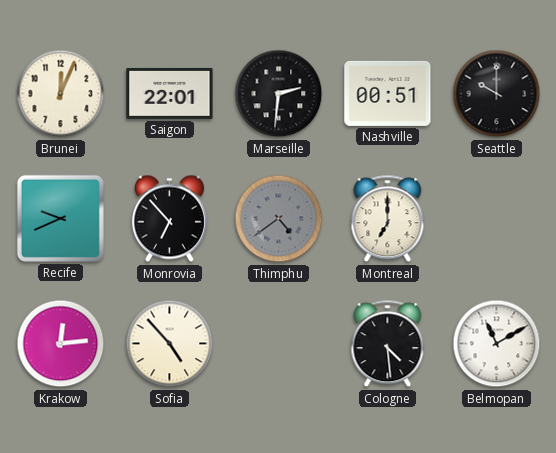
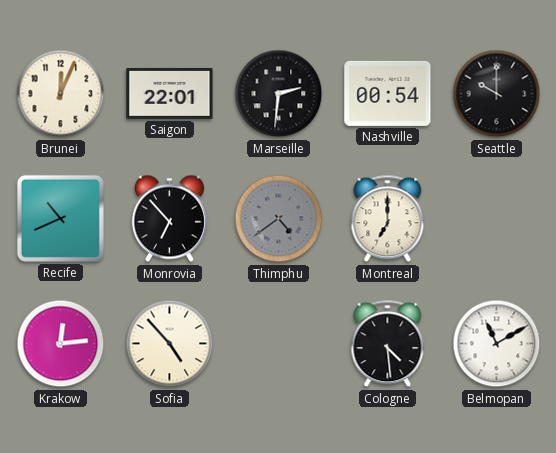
Nashville: 00:51 -> 00:54
Recife: 9:41 -> 10:41
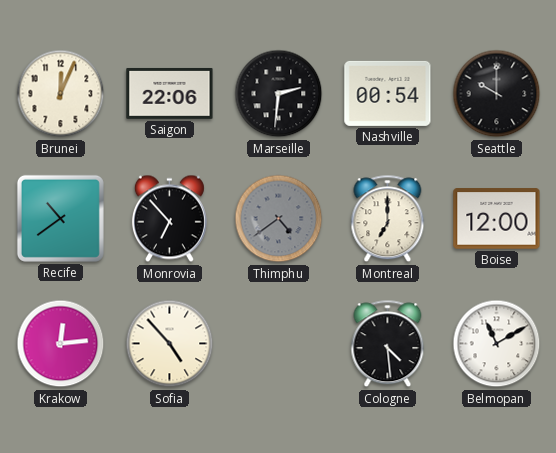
Saigon: 22:01 -> 22:06
Recife: 10:41 -> 10:39
Boise: none -> 12:00
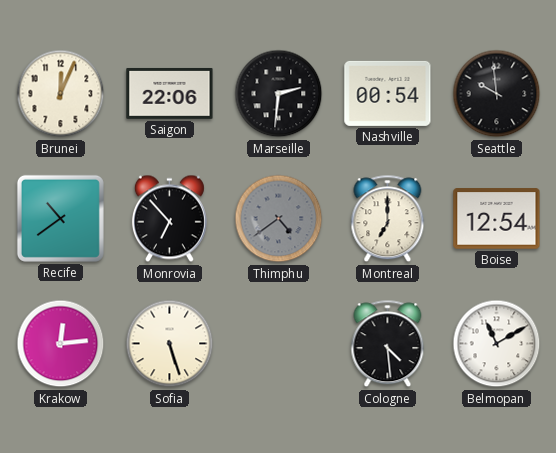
Seattle: 10:00 -> 9:59
Boise: 12:00 -> 12:54
Sofia: 4:53 -> 5:27
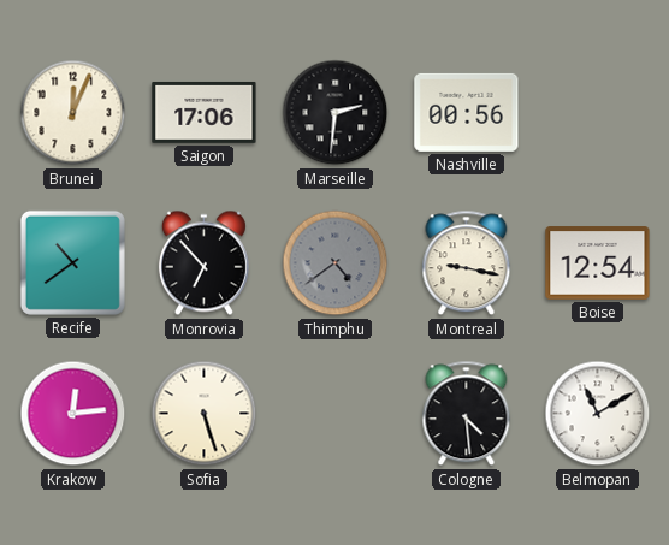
Saigon: 22:06 -> 17:06
Nashville: 00:54 -> 00:56
Seattle: 9:59 -> none
Montreal: 7:00 -> 9:17
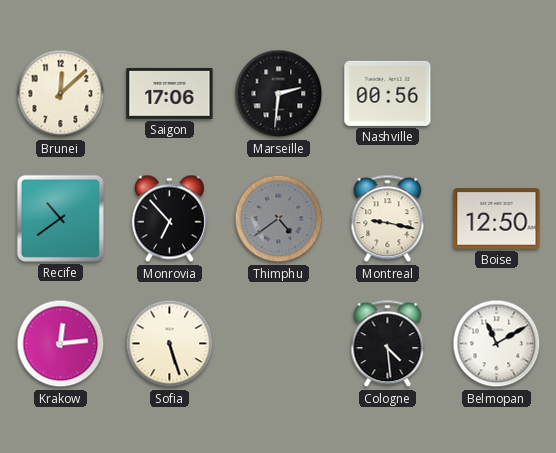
Brunei: 12:04 -> 12:08
Boise: 12:54 -> 12:50
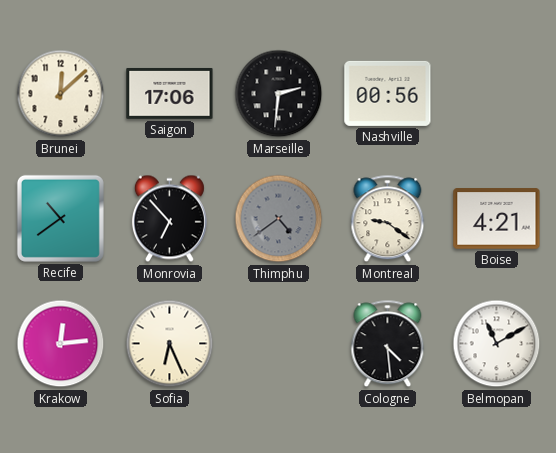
Montreal: 9:17 -> 9:21
Boise: 12:50 -> 4:21
Sofia: 5:27 -> 6:26
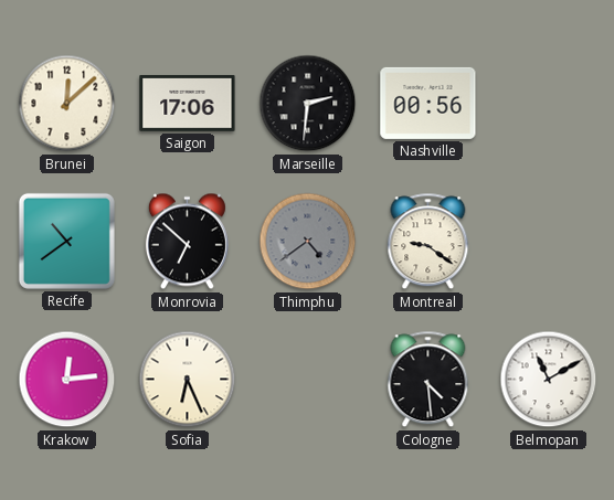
Monrovia: 6:53 -> 6:52
Boise: 4:21 -> none
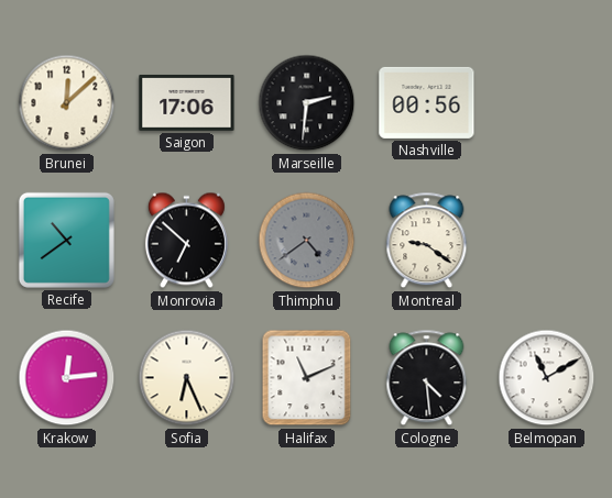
Halifax: none -> 11:11
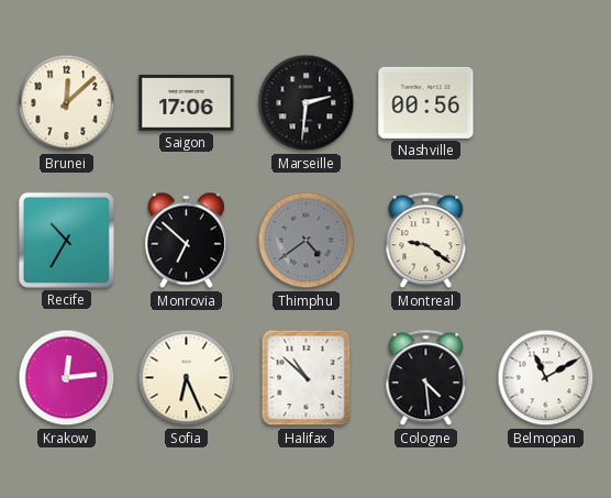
Recife: 10:39 -> 10:35
Halifax: 11:11 -> 10:52
